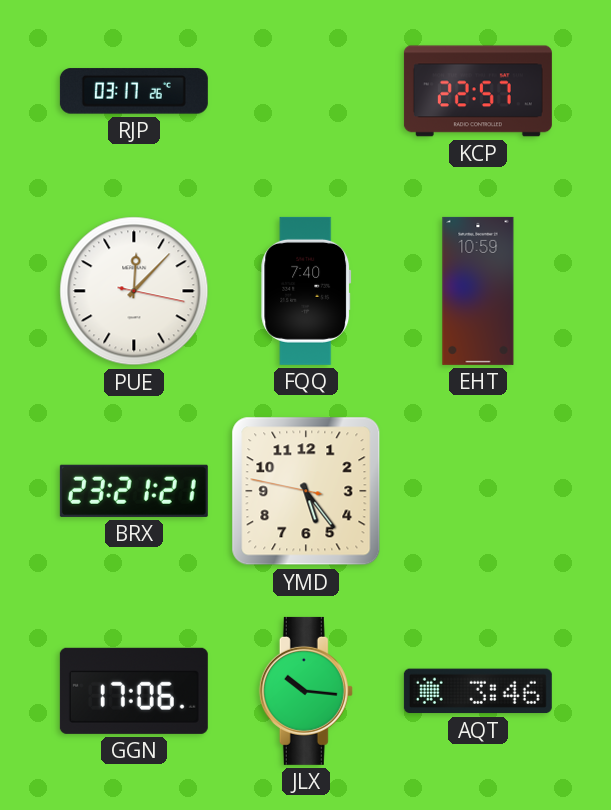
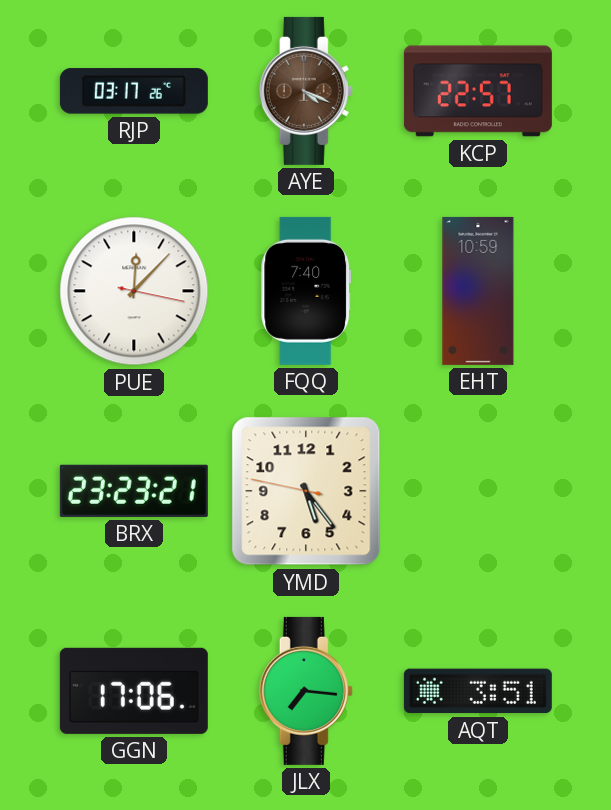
AYE: none -> 4:19
BRX: 23:21 -> 23:23
JLX: 10:16 -> 7:16
AQT: 3:46 -> 3:51
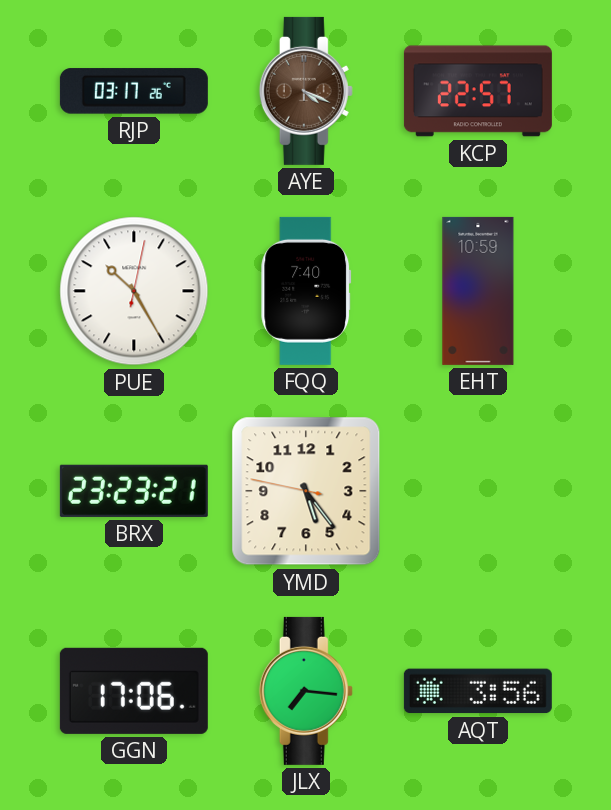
PUE: 12:07 -> 10:25
AQT: 3:51 -> 3:56
